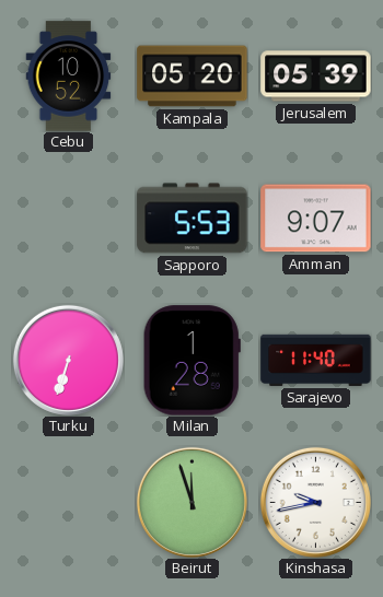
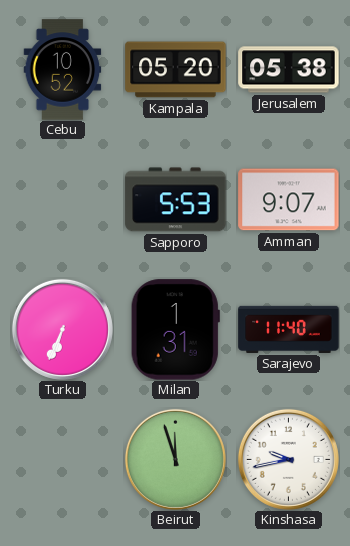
Jerusalem: 05:39 -> 05:38
Turku: 6:33 -> 6:34
Milan: 1:28 -> 1:31
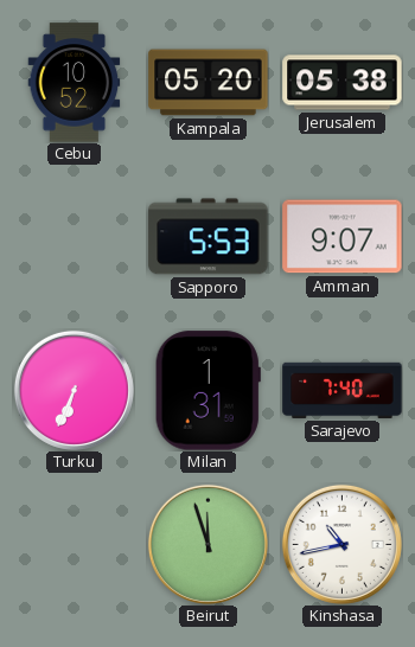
Sarajevo: 11:40 -> 7:40
Kinshasa: 9:43 -> 10:43
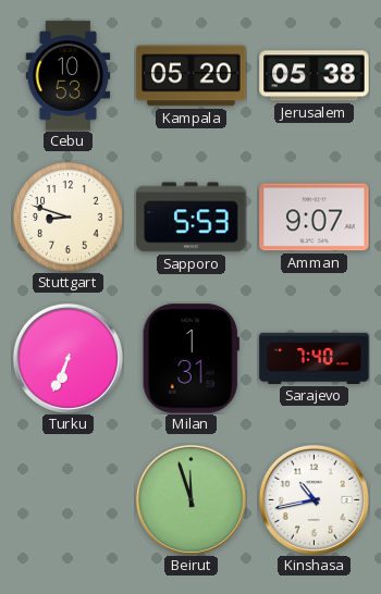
Cebu: 10:52 -> 10:53
Stuttgart: none -> 8:48
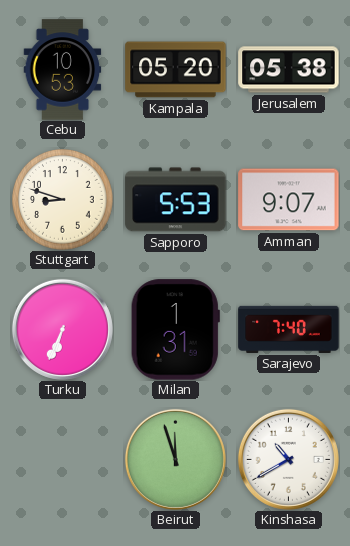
Kinshasa: 10:43 -> 10:40
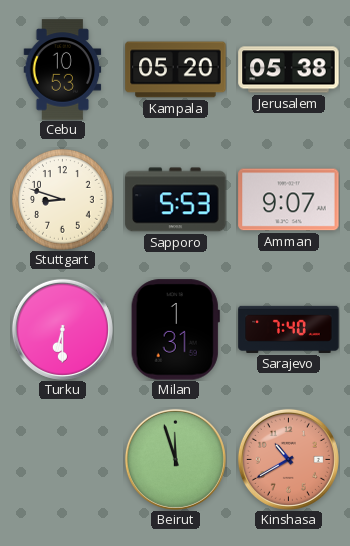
Turku: 6:34 -> 6:30
Kinshasa dial: white -> salmon
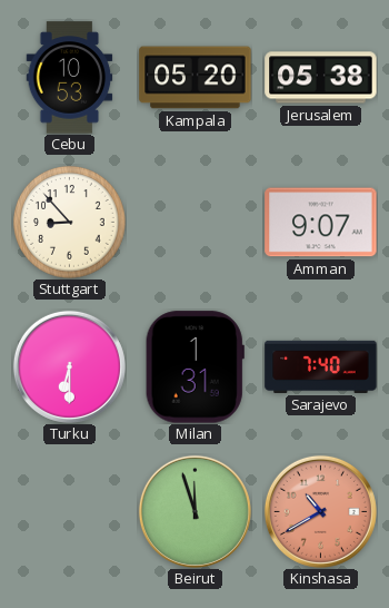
Stuttgart: 8:48 -> 8:53
Sapporo: 5:53 -> none
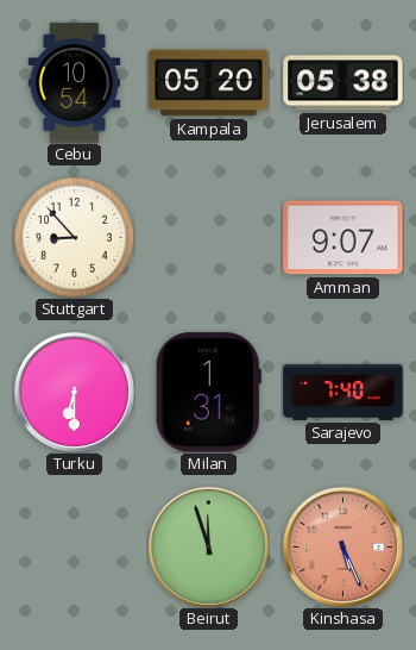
Cebu: 10:53 -> 10:54
Kinshasa: 10:40 -> 5:26
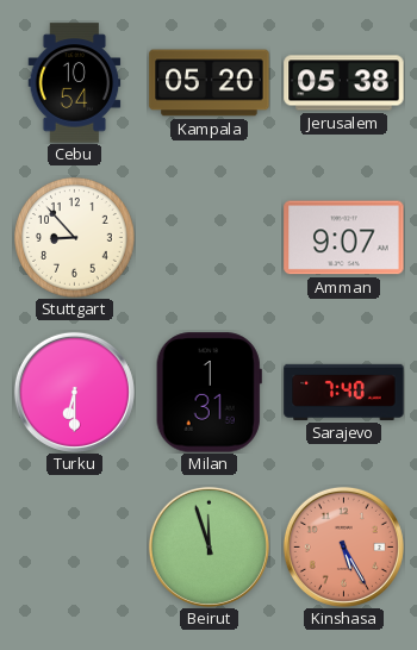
Kinshasa: 5:26 -> 5:25
